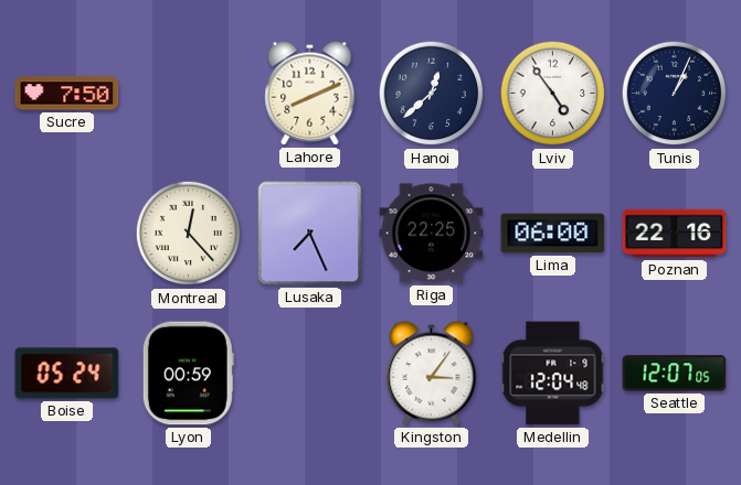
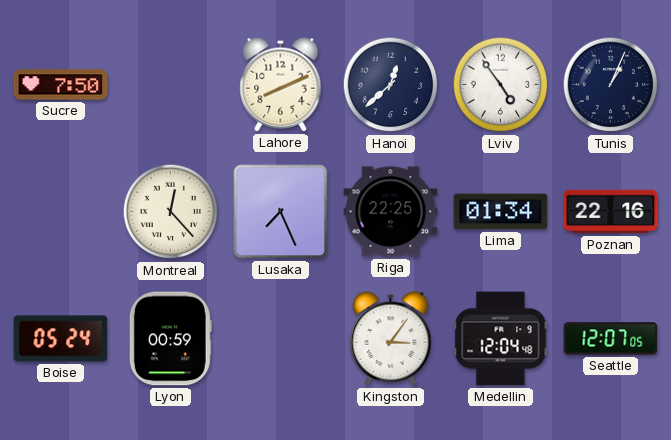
Lima: 06:00 -> 01:34
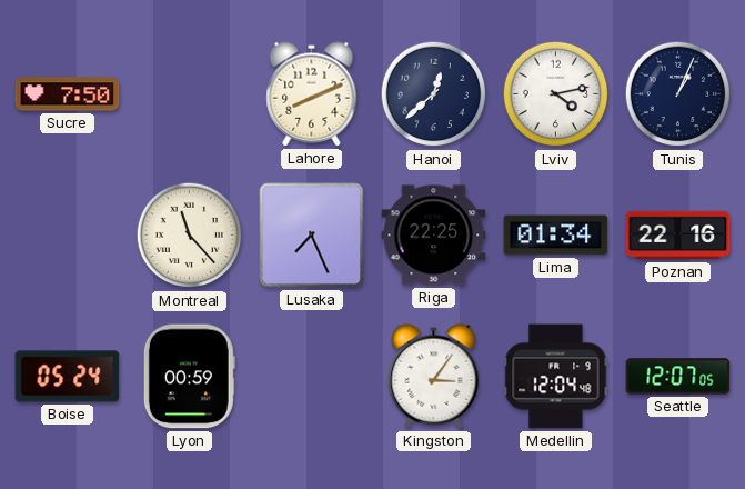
Lviv: 4:54 -> 4:13
Montreal: 12:23 -> 11:23
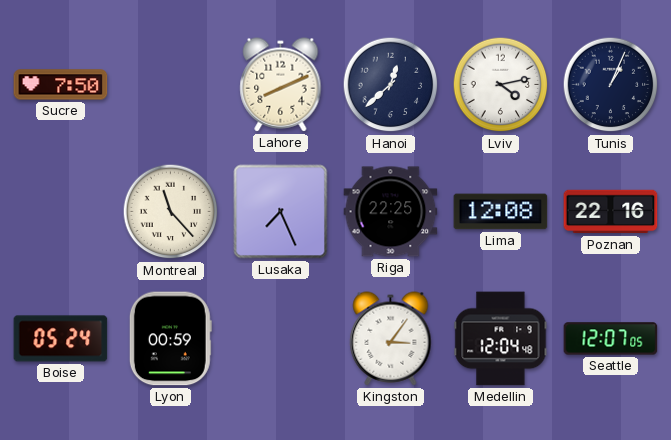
Lima: 01:34 -> 12:08
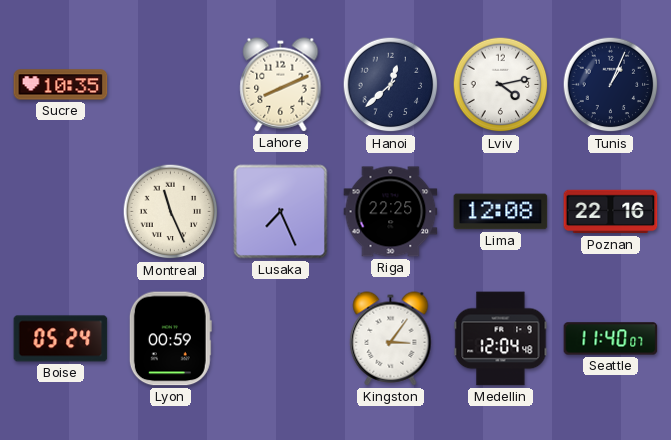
Sucre: 7:50 -> 10:35
Montreal: 11:23 -> 11:26
Seattle: 12:07 -> 11:40
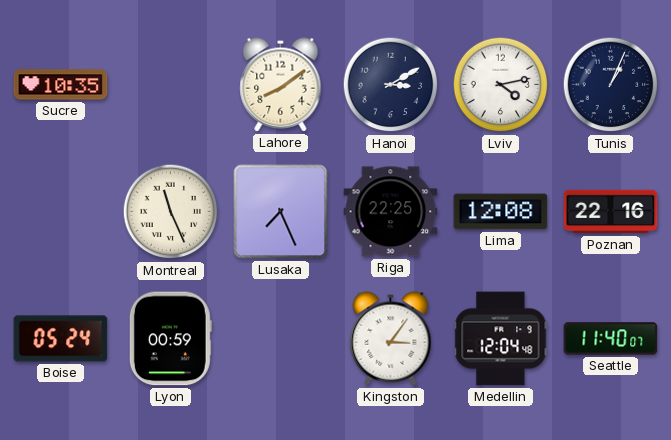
Lahore: 8:11 -> 8:09
Hanoi: 12:38 -> 3:10
